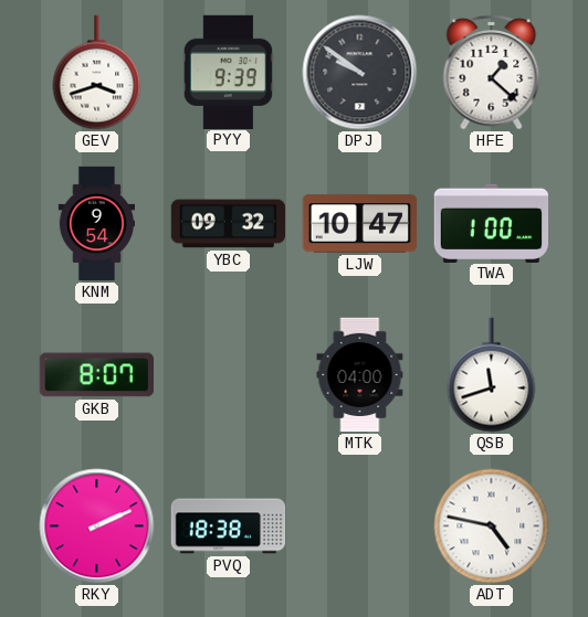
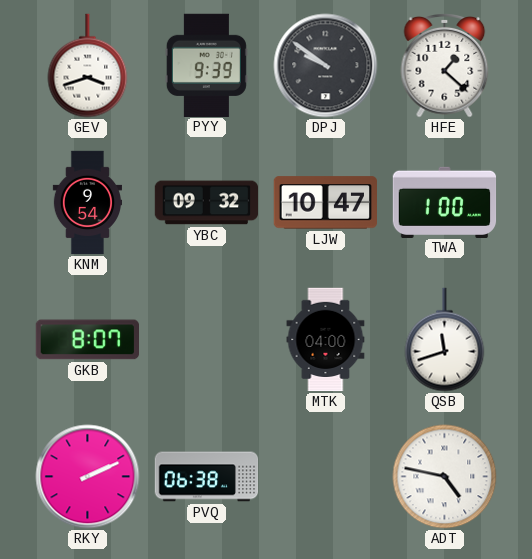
PVQ: 18:38 -> 06:38
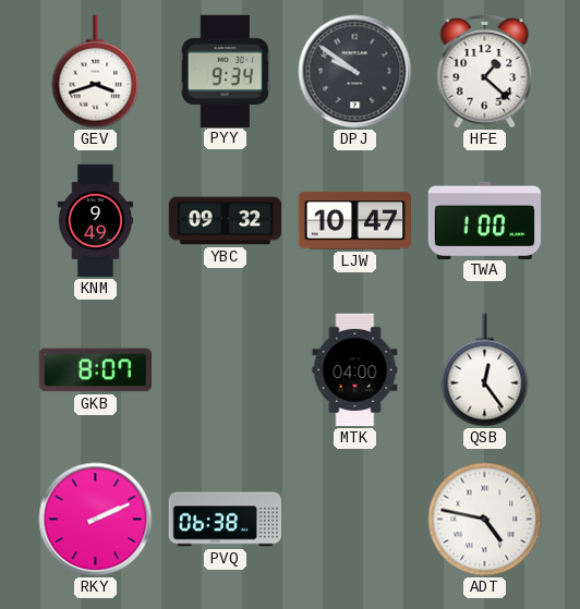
PYY: 9:39 -> 9:34
KNM: 9:54 -> 9:49
QSB: 11:42 -> 12:24
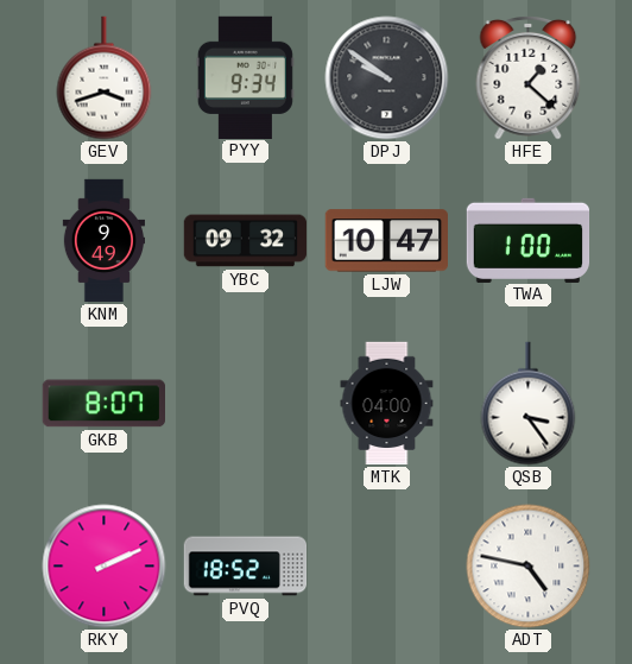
QSB: 12:24 -> 3:24
PVQ: 06:38 -> 18:52
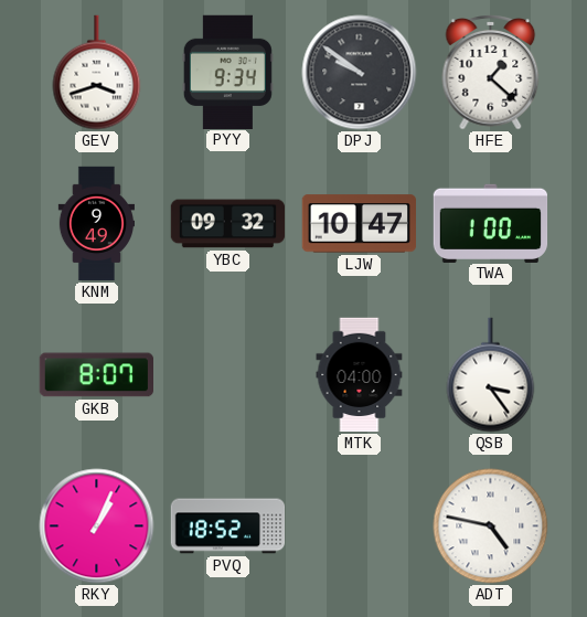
RKY: 2:11 -> 1:04
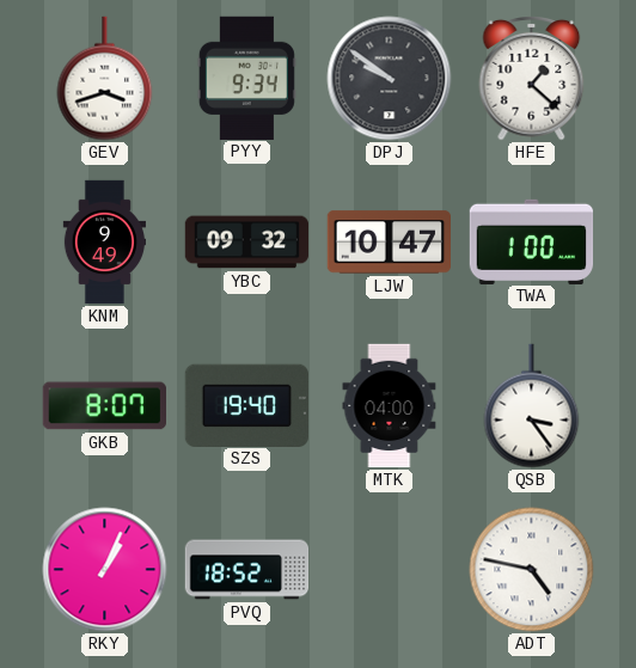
SZS: none -> 19:40
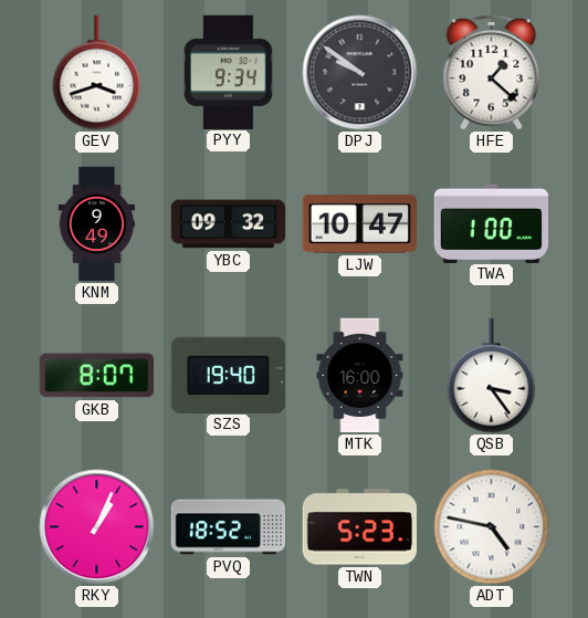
MTK: 04:00 -> 16:00
TWN: none -> 5:23
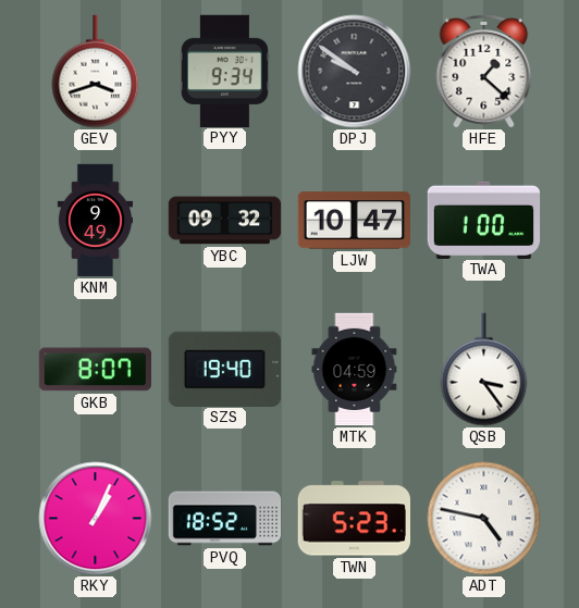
MTK: 16:00 -> 04:59
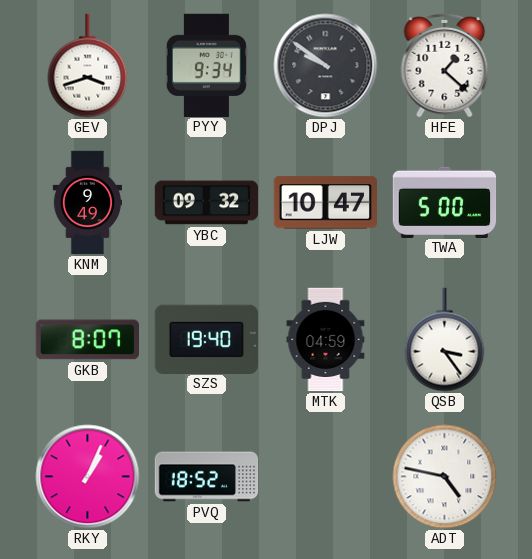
TWA: 1:00 -> 5:00
TWN: 5:23 -> none
